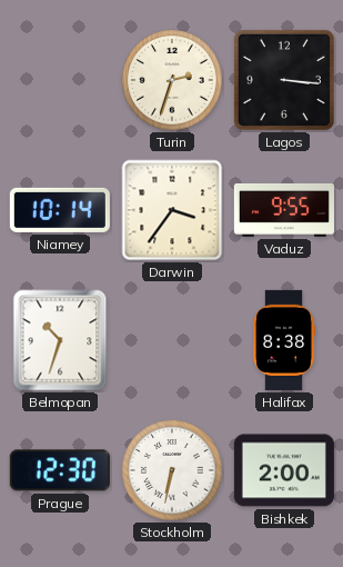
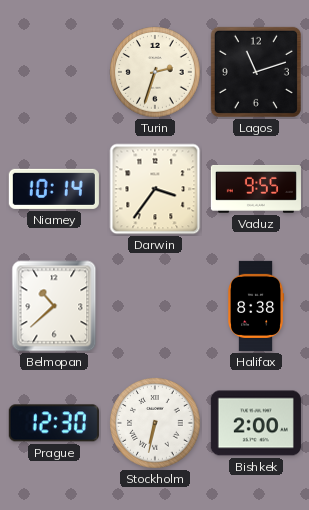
Lagos: 3:16 -> 11:12
Belmopan: 10:33 -> 10:38
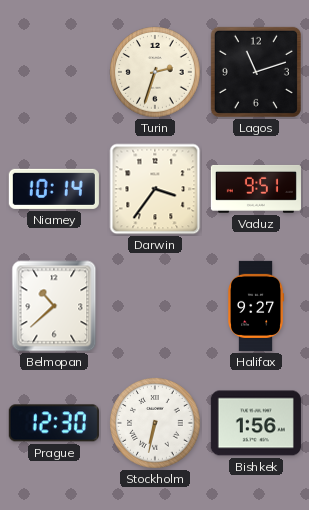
Vaduz: 9:55 -> 9:51
Halifax: 8:38 -> 9:27
Bishkek: 2:00 -> 1:56
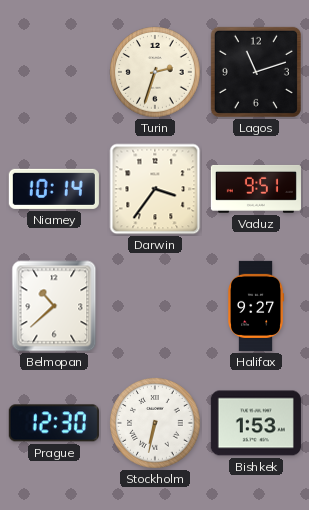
Bishkek: 1:56 -> 1:53
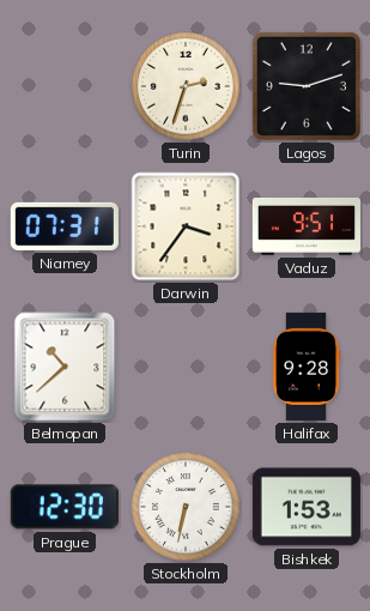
Lagos: 11:12 -> 9:12
Niamey: 10:14 -> 07:31
Halifax: 9:27 -> 9:28
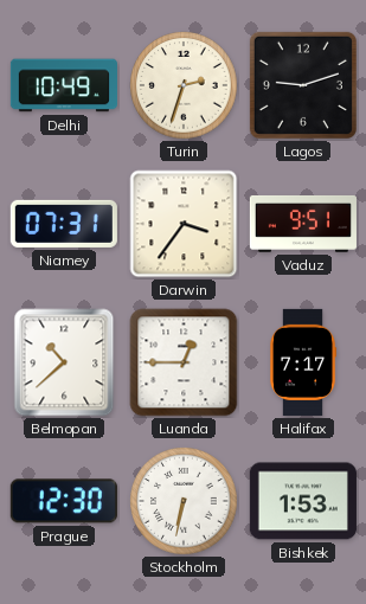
Delhi: none -> 10:49
Luanda: none -> 12:45
Halifax: 9:28 -> 7:17
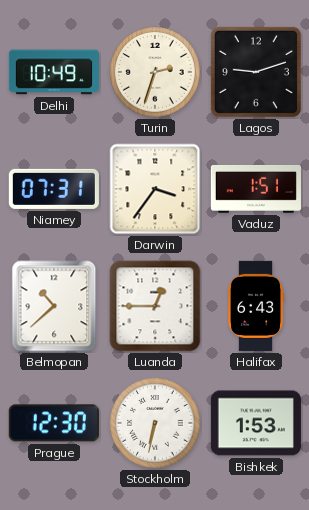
Vaduz: 9:51 -> 1:51
Halifax: 7:17 -> 6:43
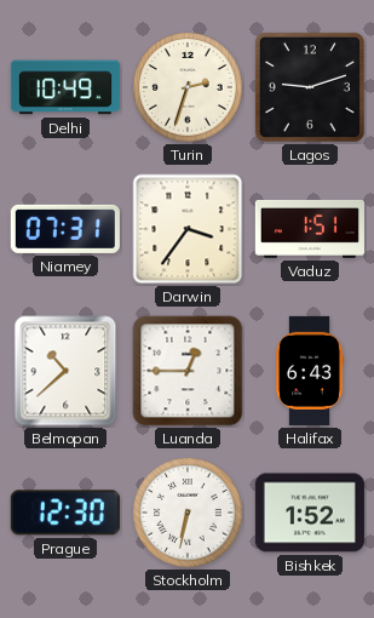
Bishkek: 1:53 -> 1:52
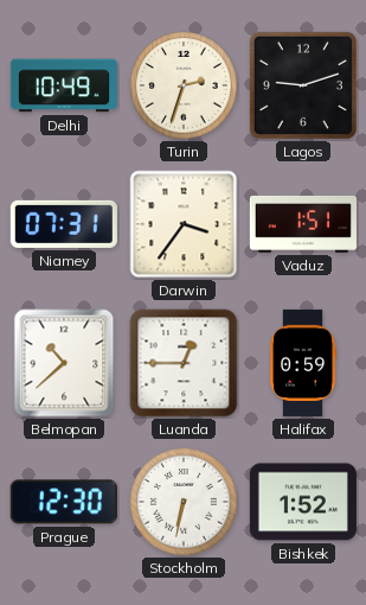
Halifax: 6:43 -> 0:59
